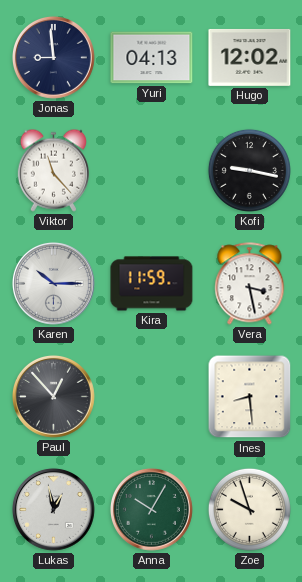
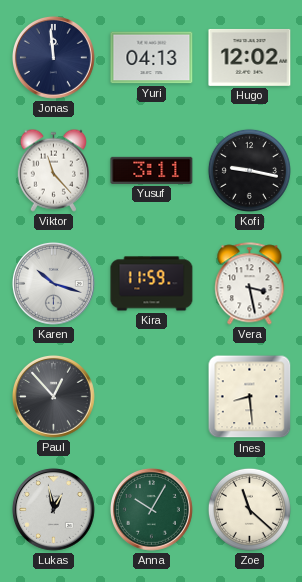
Jonas: 8:59 -> 11:59
Yusuf: none -> 3:11
Karen: 10:15 -> 10:18
Zoe: 9:57 -> 11:22
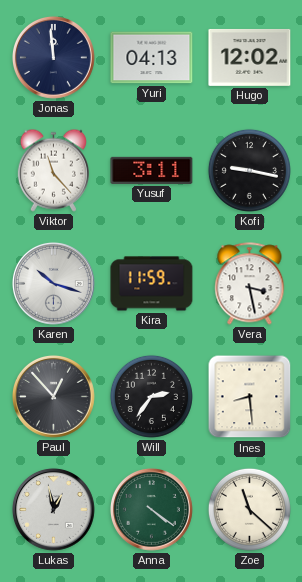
Will: none -> 2:36
Anna: 10:05 -> 4:21
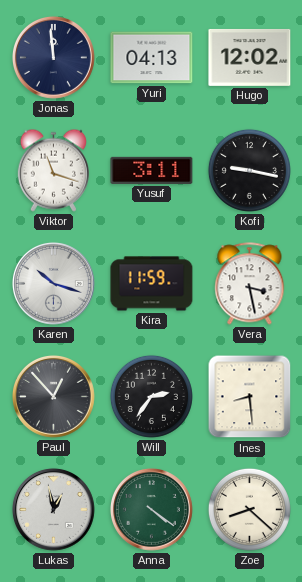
Viktor: 11:23 -> 11:18
Zoe: 11:22 -> 8:22
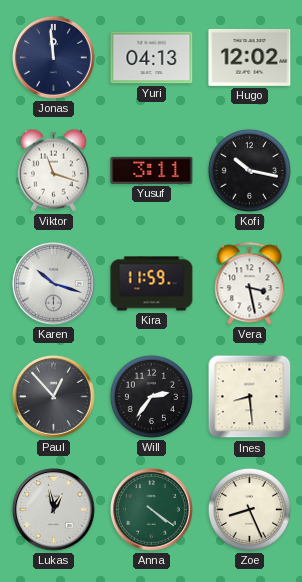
Kofi: 9:17 -> 10:17
Zoe: 8:22 -> 8:26
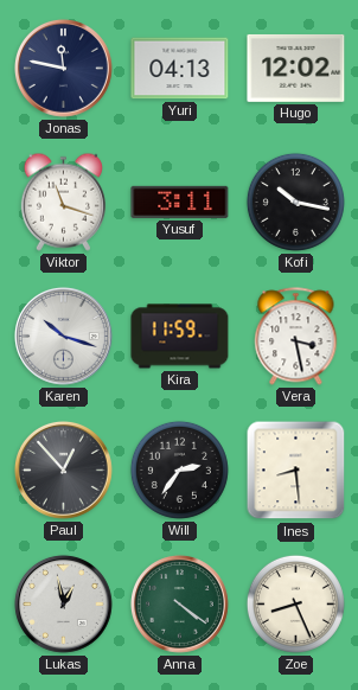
Jonas: 11:59 -> 11:47
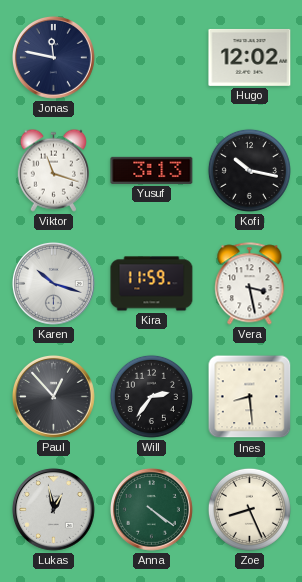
Yuri: 04:13 -> none
Yusuf: 3:11 -> 3:13
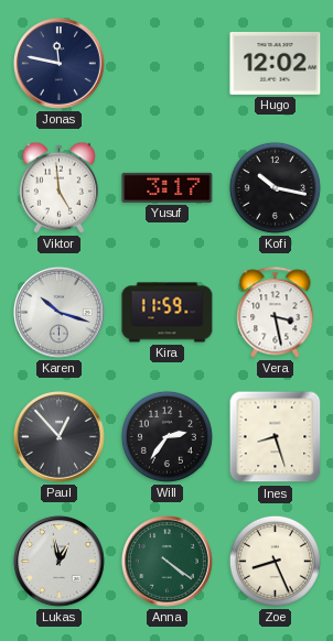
Viktor: 11:18 -> 4:59
Yusuf: 3:13 -> 3:17
Ines: 8:29 -> 8:27
